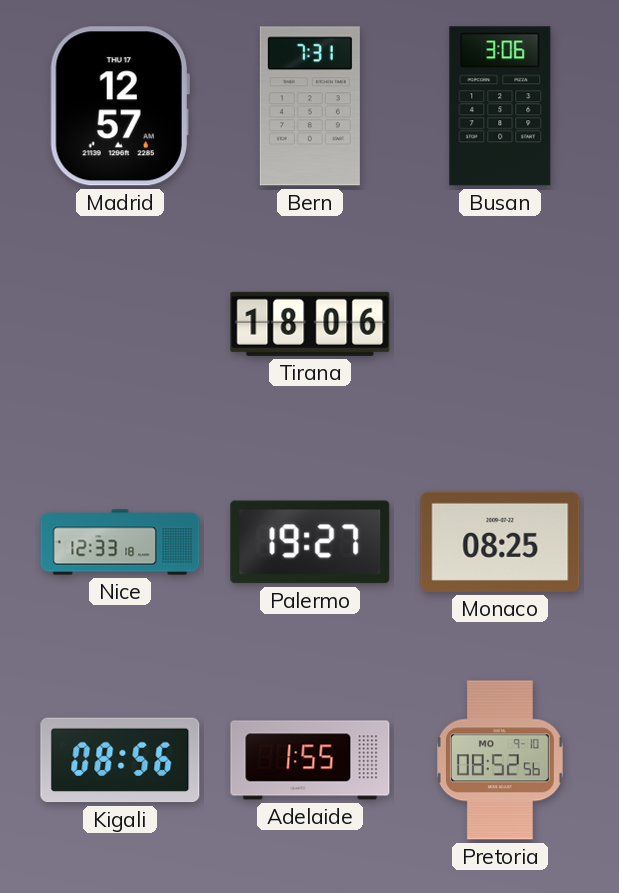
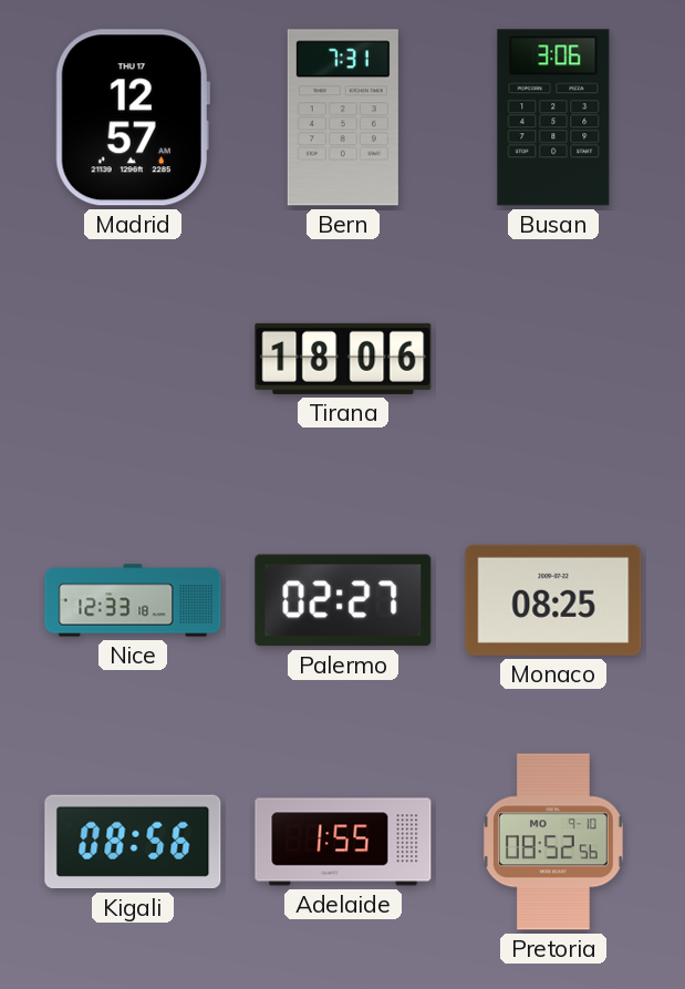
Palermo: 19:27 -> 02:27
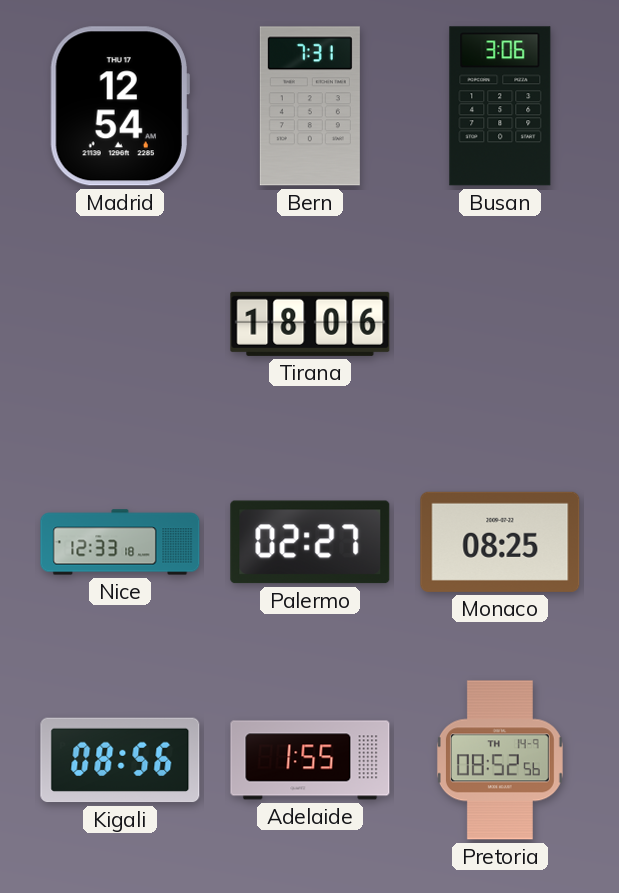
Madrid: 12:57 -> 12:54
Pretoria date: MO 9-10 -> TH 14-9
